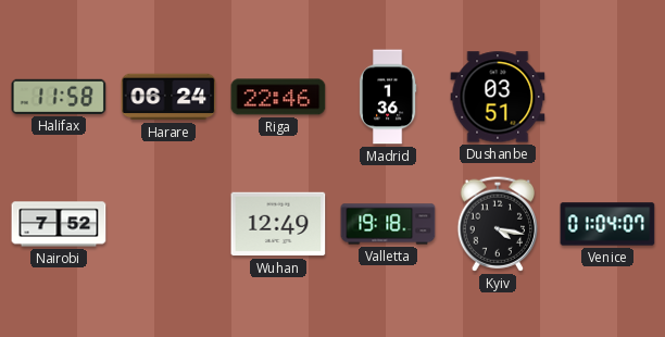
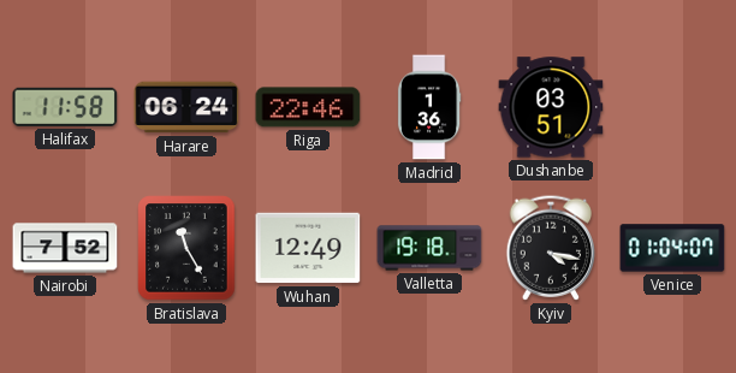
Bratislava: none -> 11:25
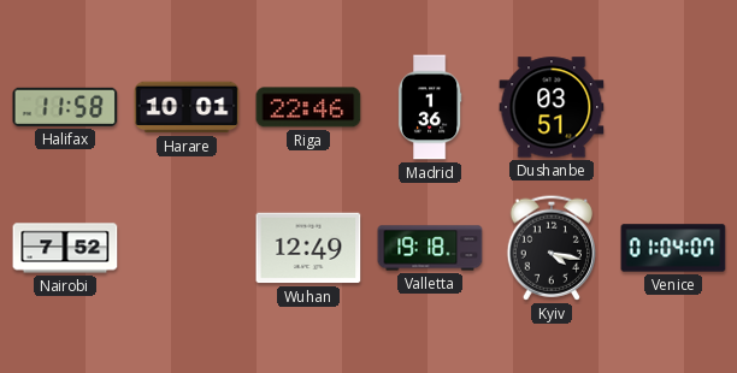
Harare: 06:24 -> 10:01
Bratislava: 11:25 -> none
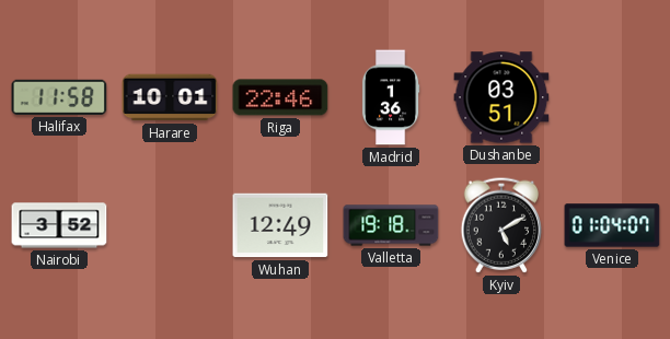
Nairobi: 7:52 -> 3:52
Kyiv: 4:17 -> 5:10
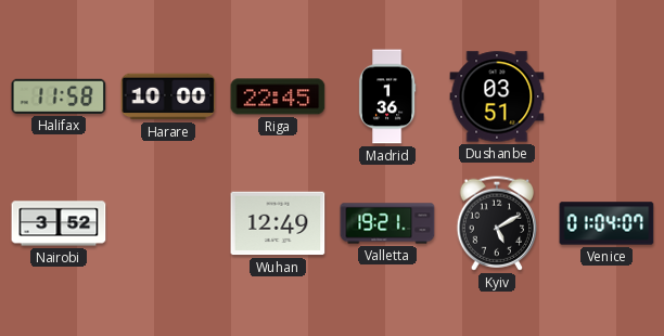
Harare: 10:01 -> 10:00
Riga: 22:46 -> 22:45
Valletta: 19:18 -> 19:21
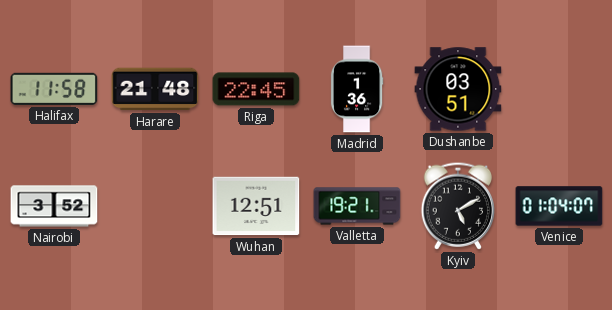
Harare: 10:00 -> 21:48
Wuhan: 12:49 -> 12:51
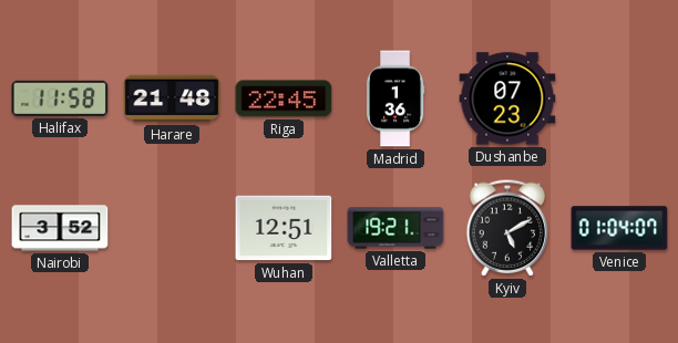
Dushanbe: 03:51 -> 07:23
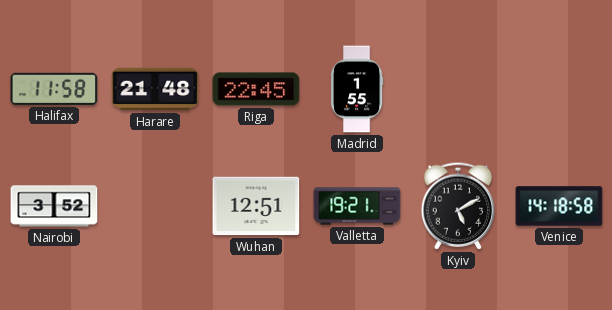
Madrid: 1:36 -> 1:55
Dushanbe: 07:23 -> none
Venice: 01:04 -> 14:18
